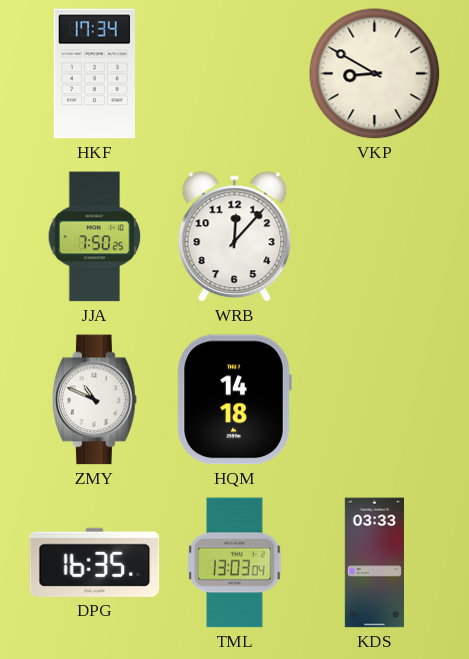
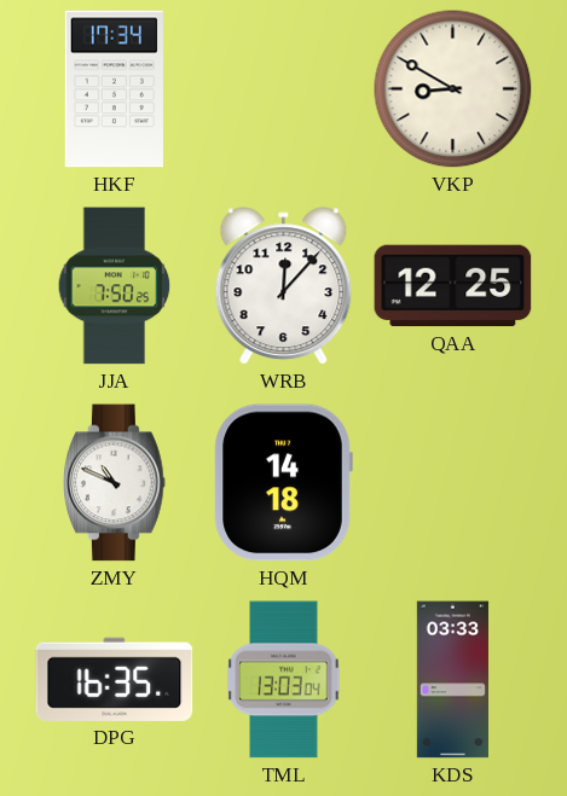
QAA: none -> 12:25
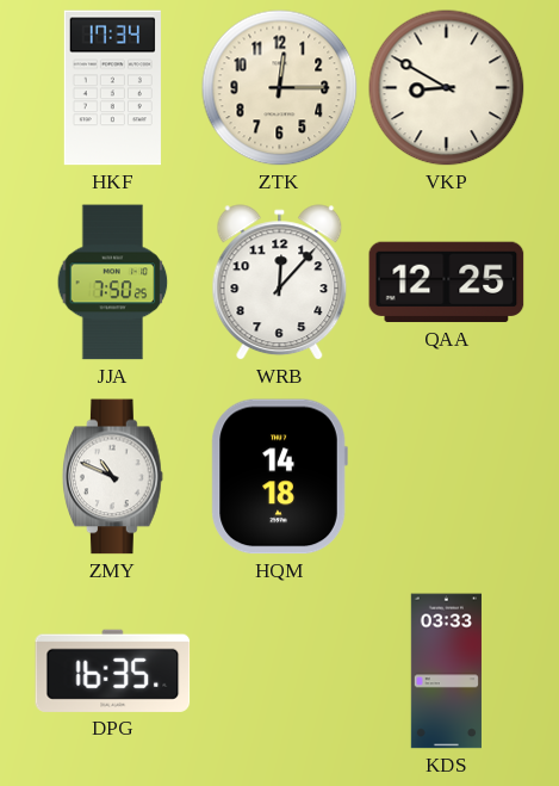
ZTK: none -> 12:15
TML: 13:03 -> none
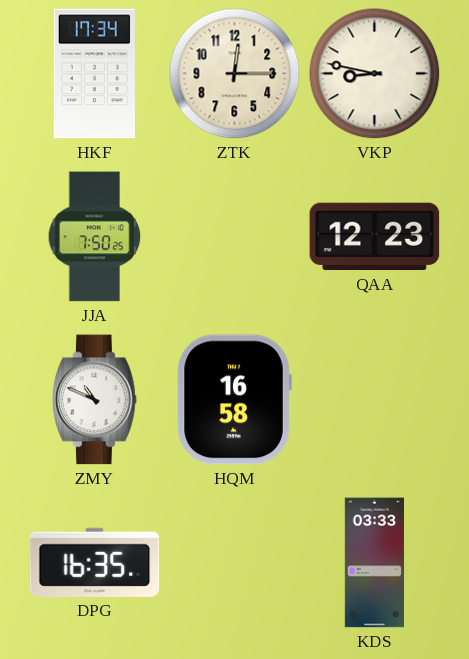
VKP: 8:50 -> 8:47
WRB: 12:07 -> none
QAA: 12:25 -> 12:23
HQM: 14:18 -> 16:58
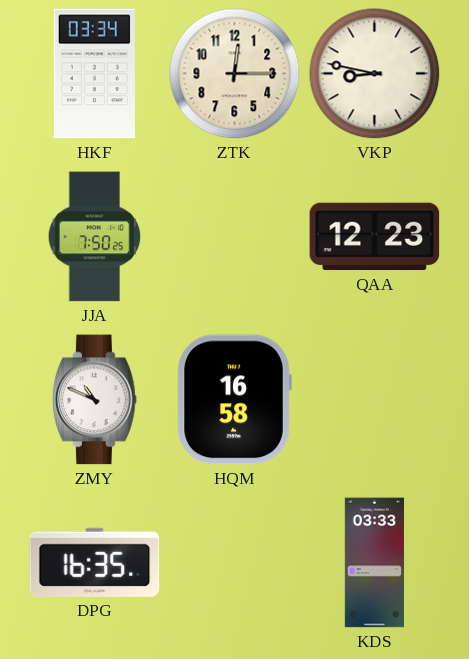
HKF: 17:34 -> 03:34
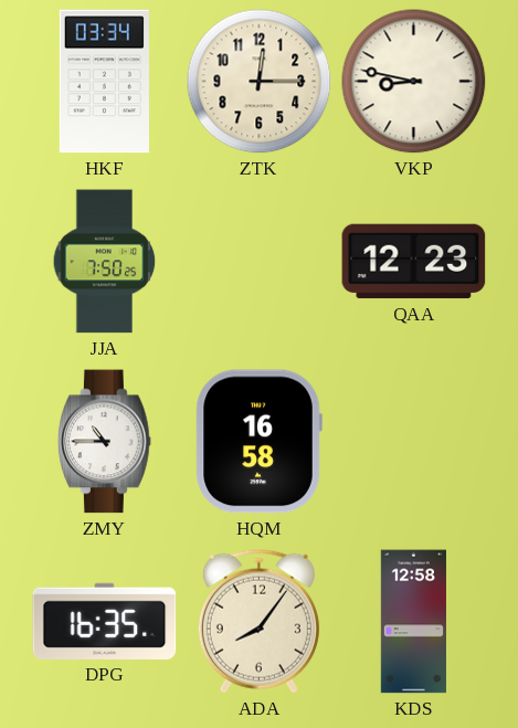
ZMY: 10:49 -> 10:45
ADA: none -> 8:06
KDS: 03:33 -> 12:58
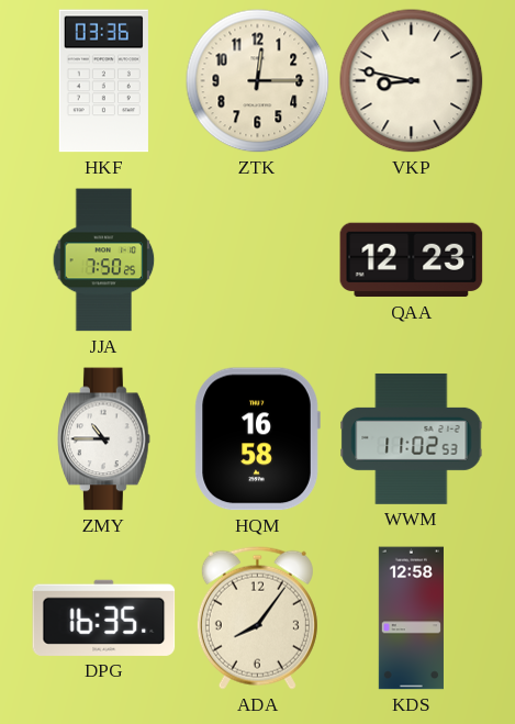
HKF: 03:34 -> 03:36
WWM: none -> 11:02
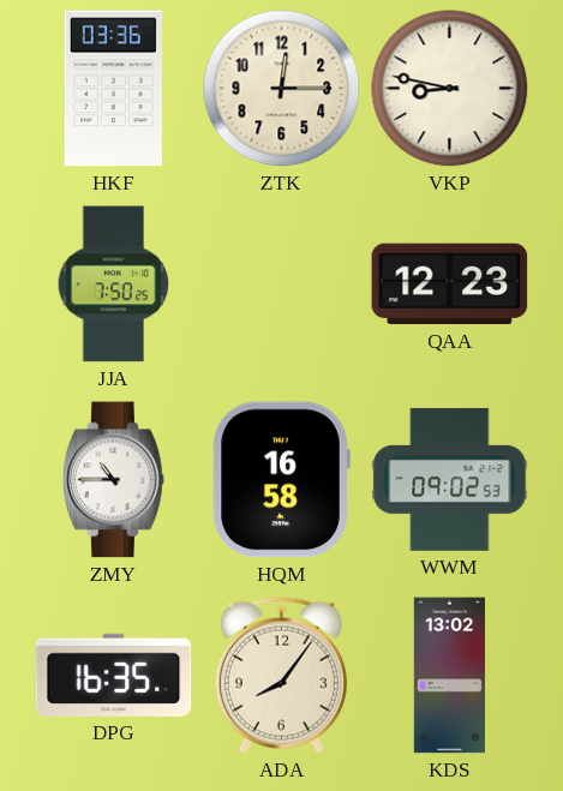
WWM: 11:02 -> 09:02
KDS: 12:58 -> 13:02
